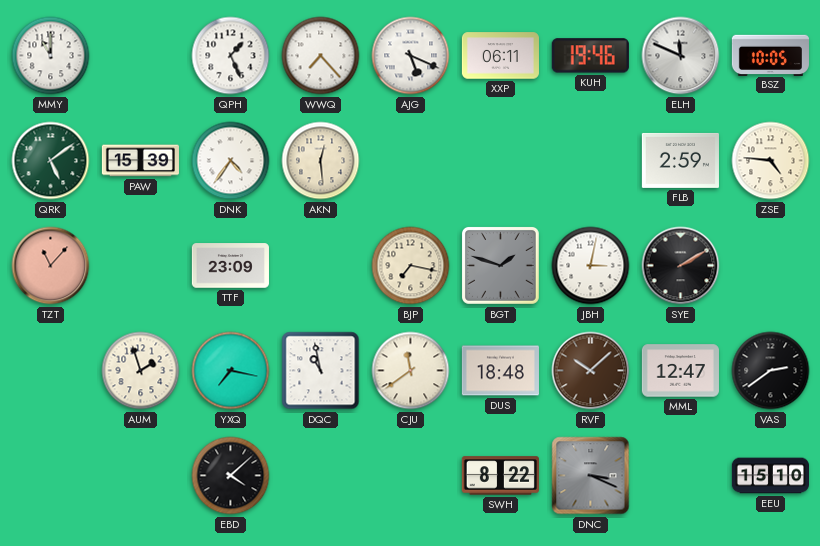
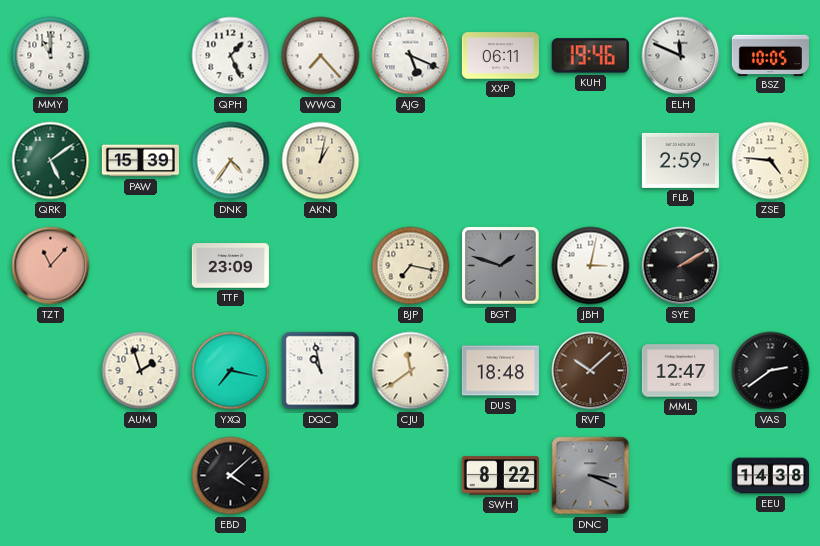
AKN: 12:29 -> 1:02
EEU: 15:10 -> 14:38
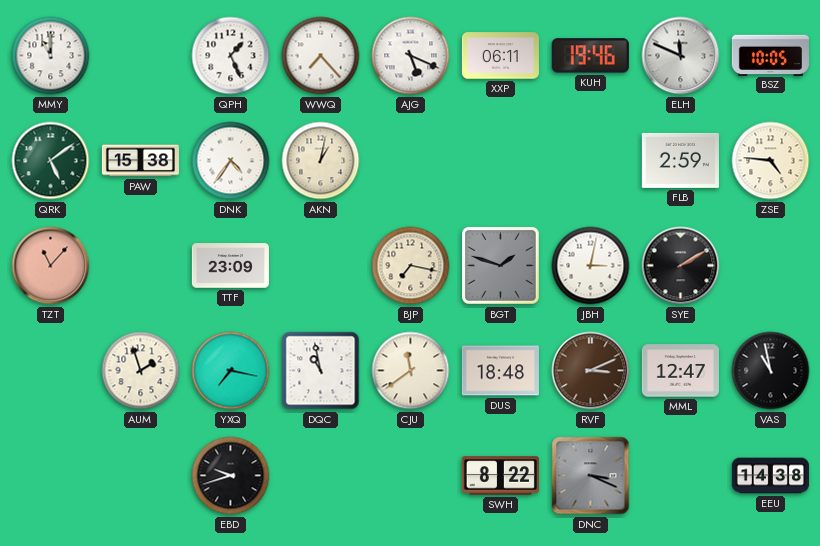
PAW: 15:39 -> 15:38
RVF: 10:08 -> 3:11
VAS: 2:39 -> 10:58
EBD: 4:08 -> 9:42
